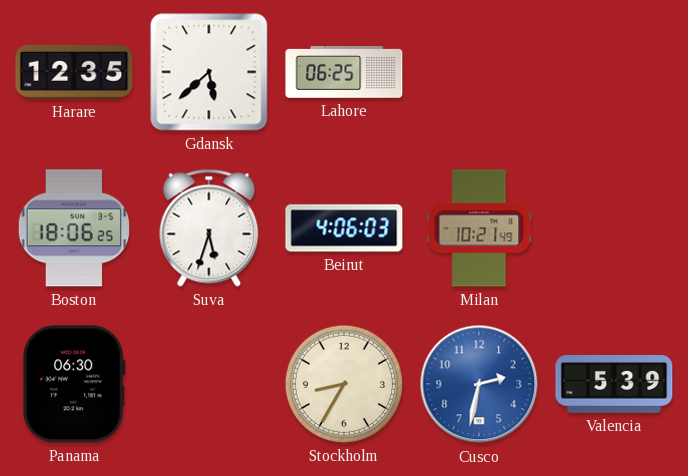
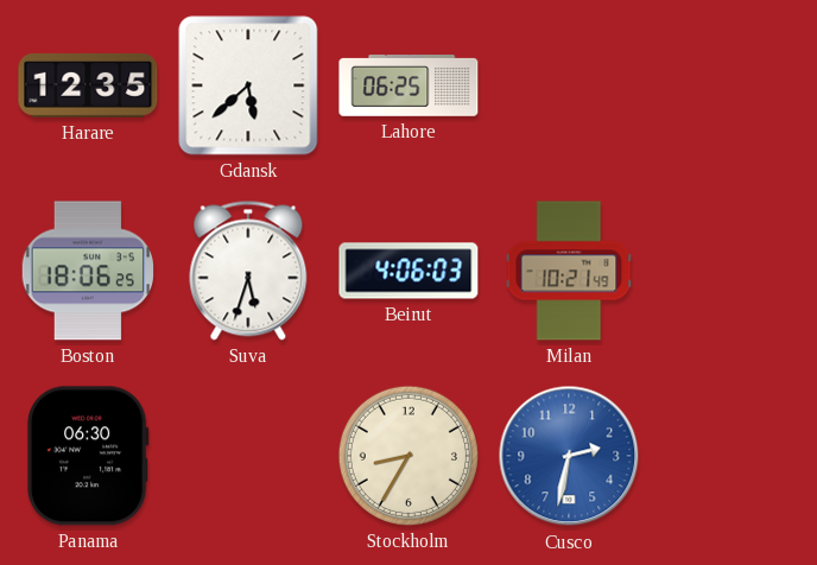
Valencia: 5:39 -> none
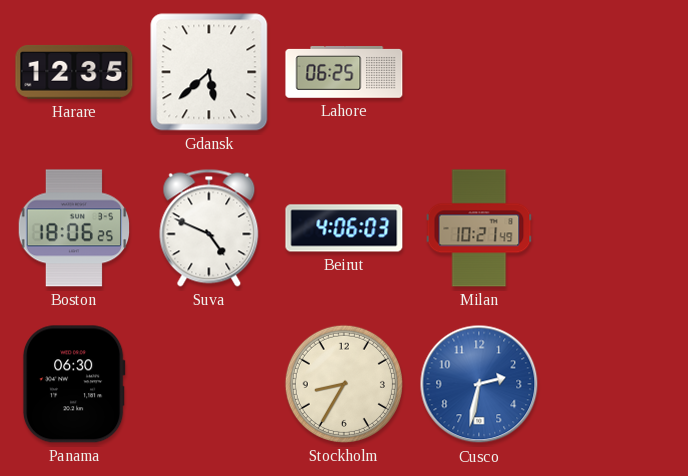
Suva: 5:33 -> 4:49
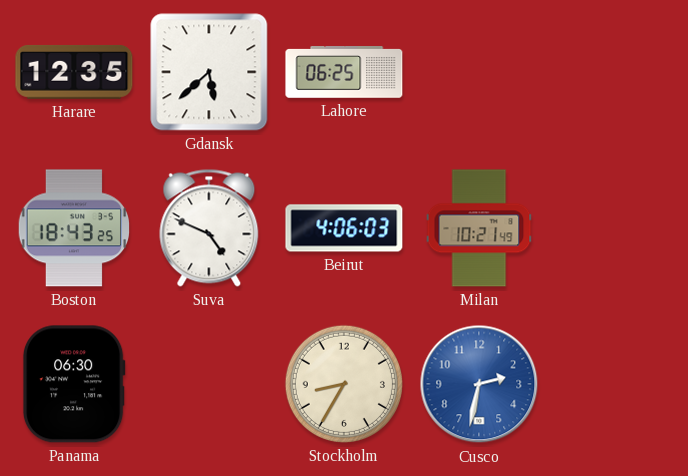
Boston: 18:06 -> 18:43
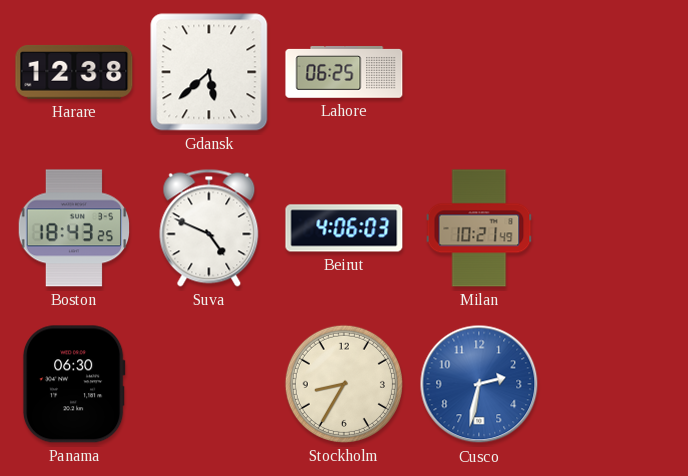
Harare: 12:35 -> 12:38
